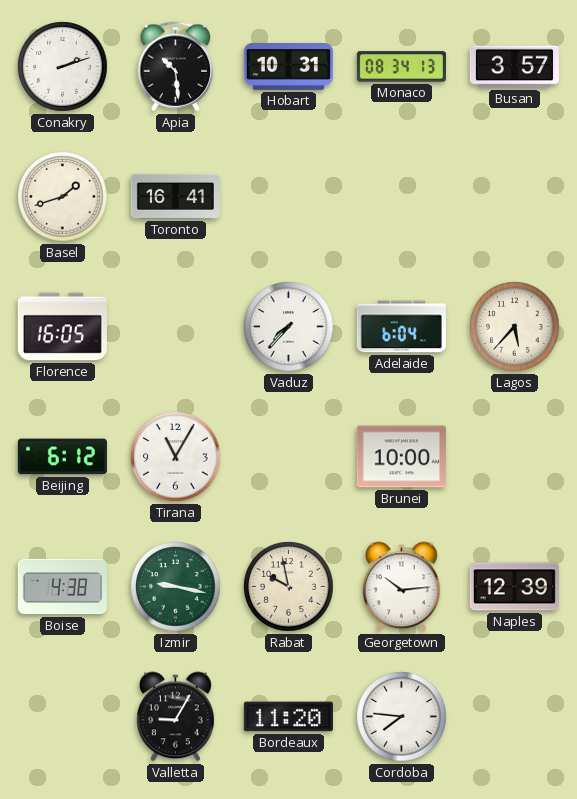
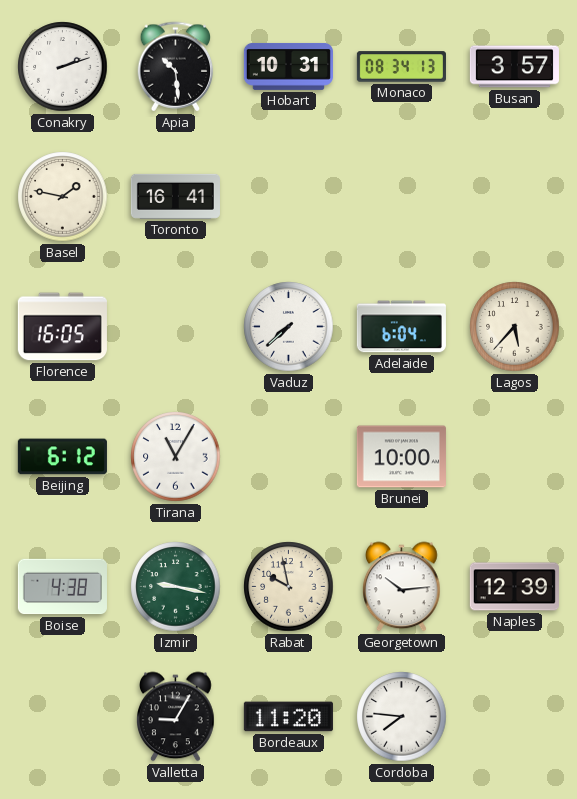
Basel: 1:42 -> 1:47
Vaduz: 7:37 -> 7:38
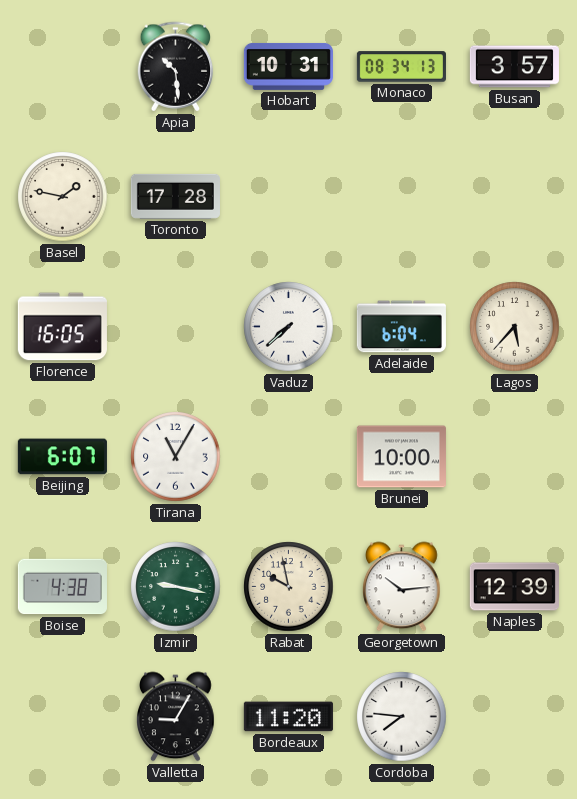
Conakry: 2:12 -> none
Toronto: 16:41 -> 17:28
Beijing: 6:12 -> 6:07
